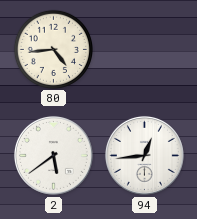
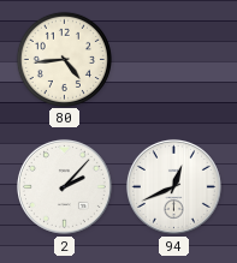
2: 5:39 -> 2:07
94: 12:44 -> 12:41
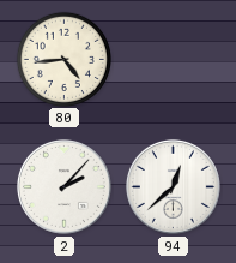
94: 12:41 -> 12:38
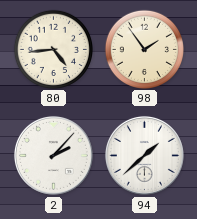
98: none -> 1:54
94: 12:38 -> 1:38
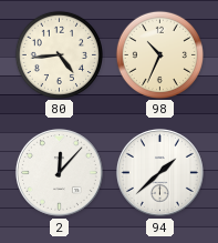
98: 1:54 -> 10:34
2: 2:07 -> 12:07
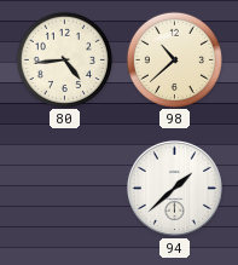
98: 10:34 -> 10:38
2: 12:07 -> none
